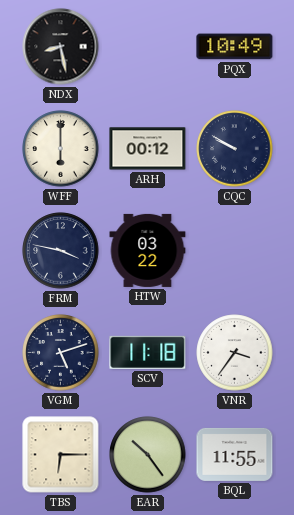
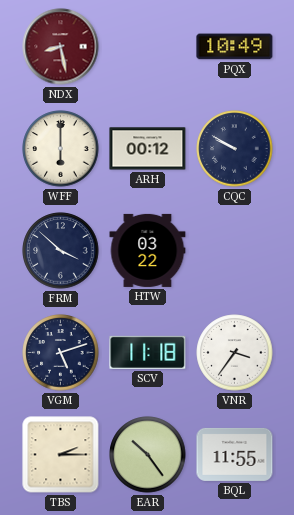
NDX dial: black -> burgundy
FRM: 3:47 -> 3:52
TBS: 6:15 -> 2:15
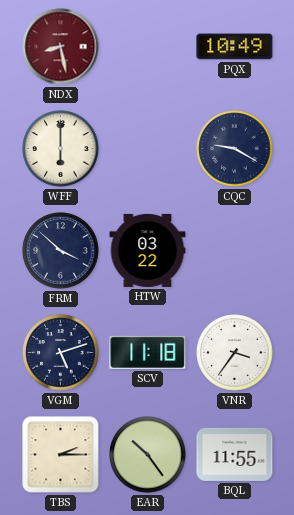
ARH: 00:12 -> none
CQC: 9:50 -> 9:20
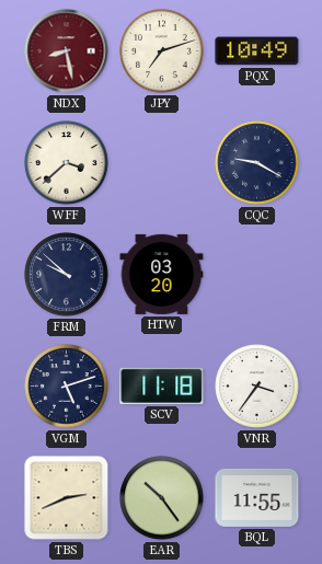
JPY: none -> 7:12
WFF: 6:00 -> 3:38
FRM: 3:52 -> 9:52
HTW: 03:22 -> 03:20
TBS: 2:15 -> 2:41
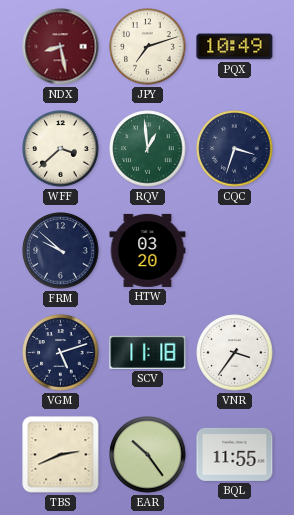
RQV: none -> 12:59
CQC: 9:20 -> 3:33
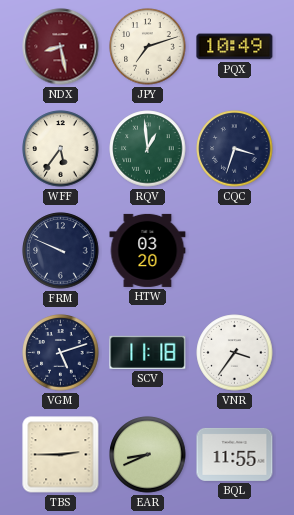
WFF: 3:38 -> 5:36
FRM: 9:52 -> 9:49
TBS: 2:41 -> 2:45
EAR: 10:24 -> 8:41
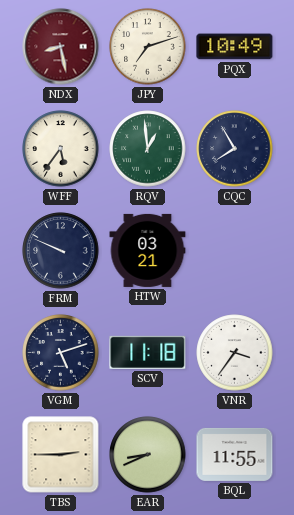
CQC: 3:33 -> 7:55
HTW: 03:20 -> 03:21
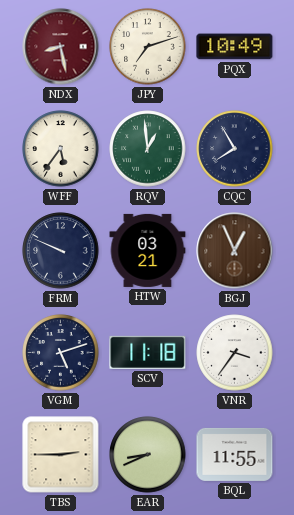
BGJ: none -> 12:56
